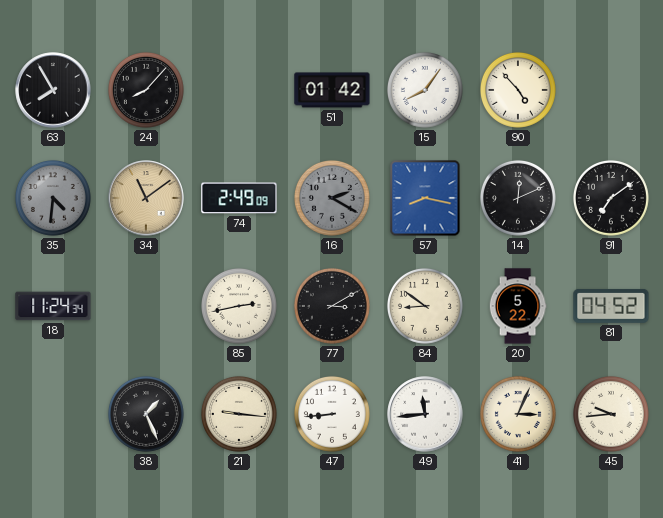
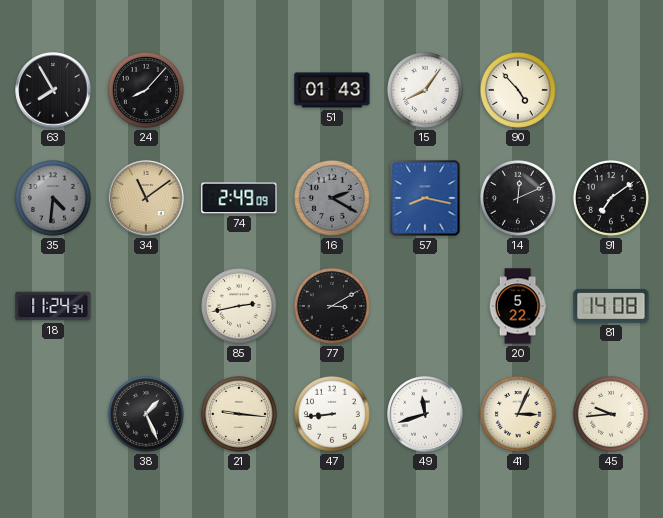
51: 01:42 -> 01:43
84: 8:51 -> none
81: 04:52 -> 14:08
49: 11:44 -> 11:42
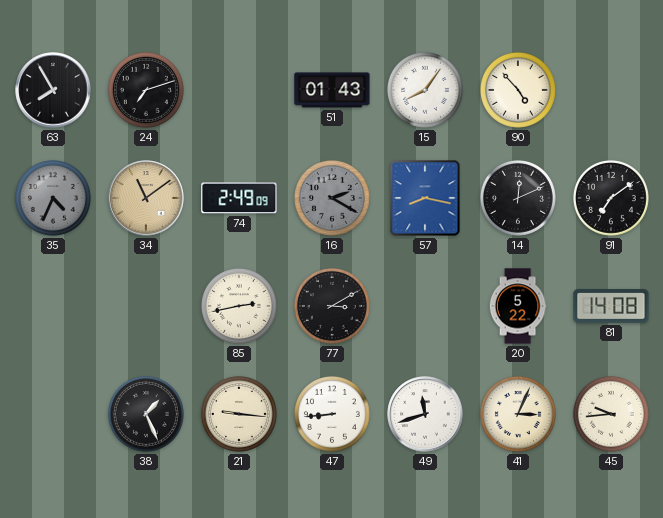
24: 8:07 -> 7:12
35: 4:31 -> 4:34
18: 11:24 -> none
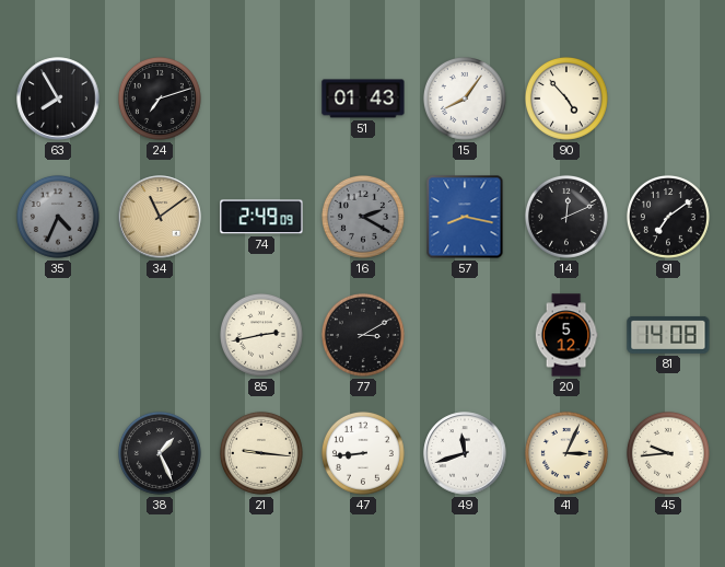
20: 5:22 -> 5:12
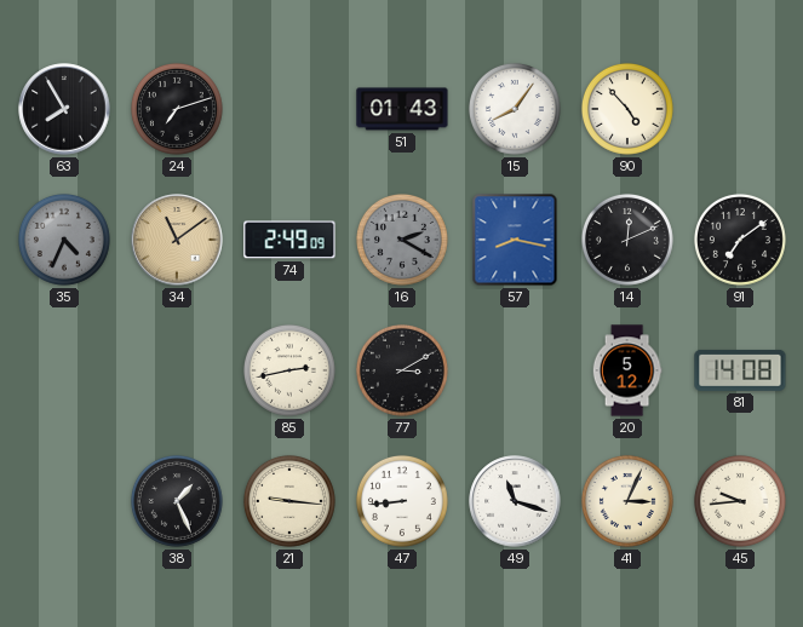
49: 11:42 -> 11:18
